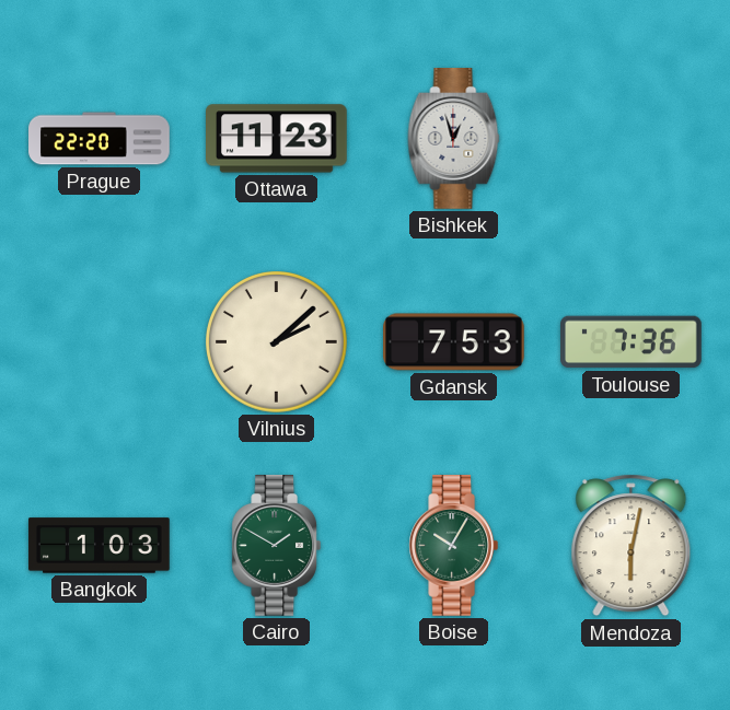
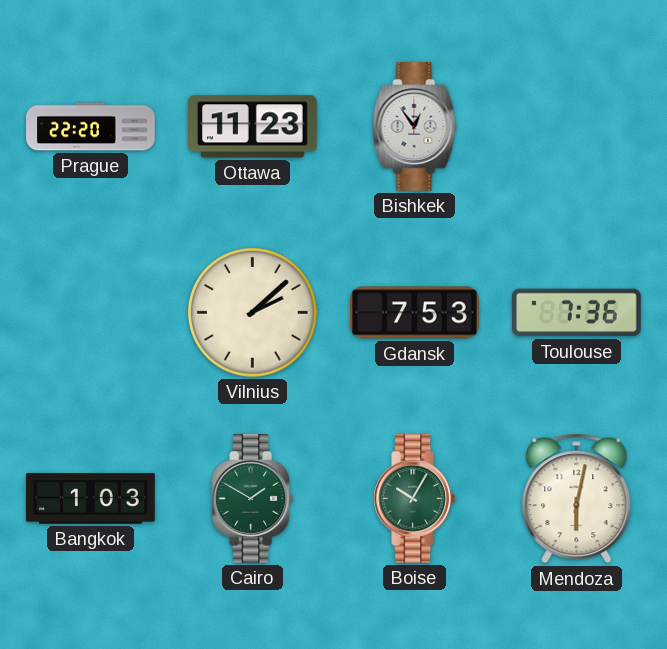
Bishkek: 12:57 -> 12:54
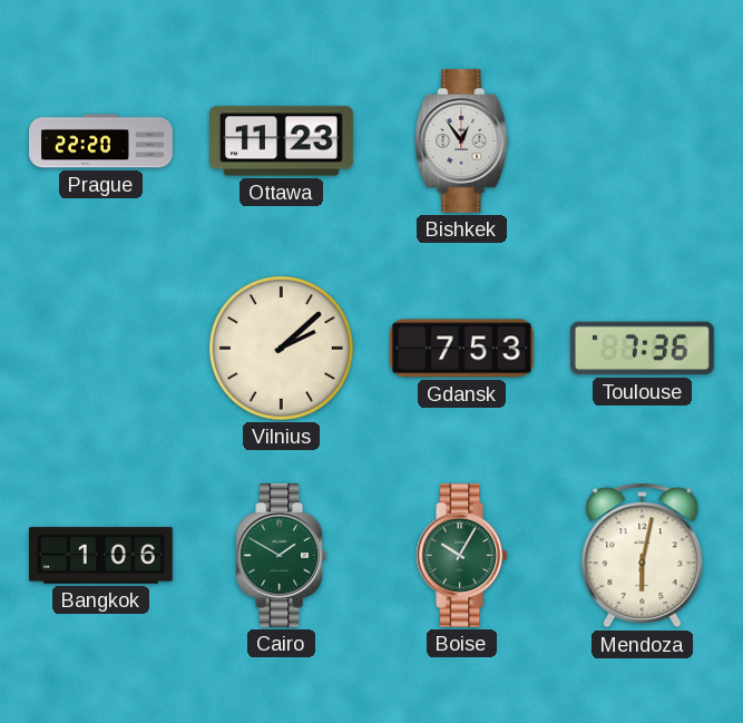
Bangkok: 1:03 -> 1:06
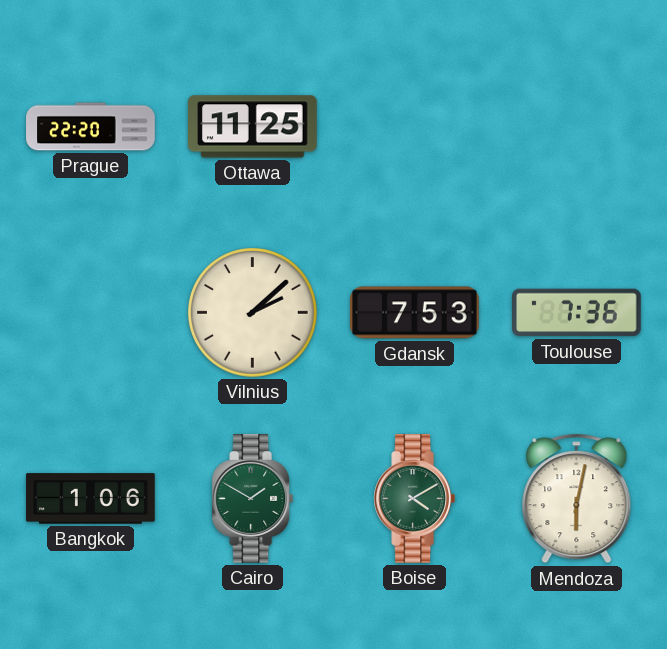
Ottawa: 11:23 -> 11:25
Bishkek: 12:54 -> none
Boise: 10:05 -> 4:10
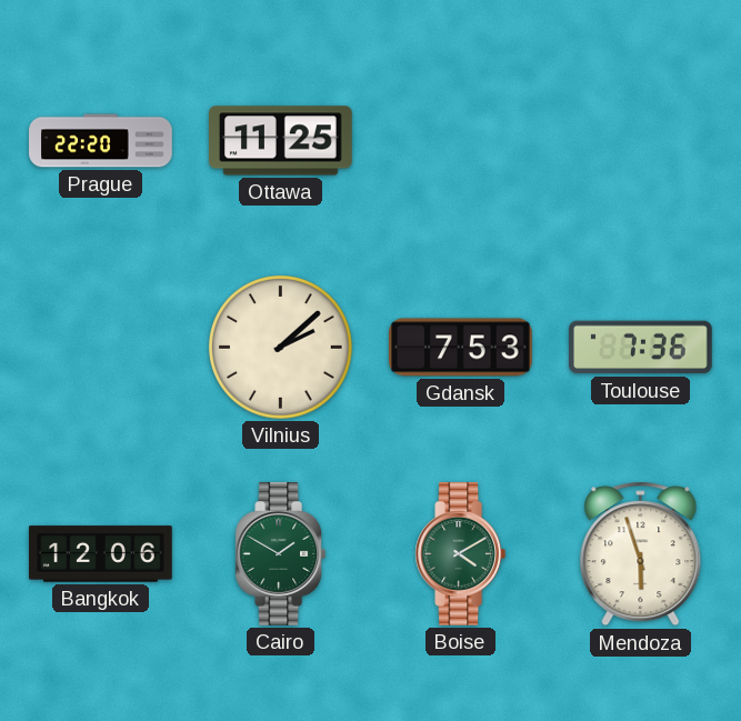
Bangkok: 1:06 -> 12:06
Mendoza: 6:02 -> 5:57
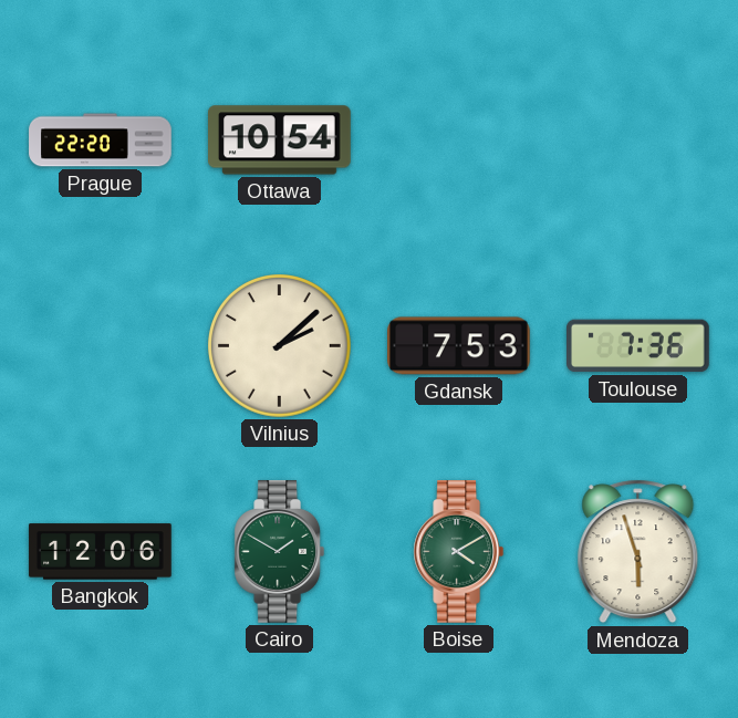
Ottawa: 11:25 -> 10:54
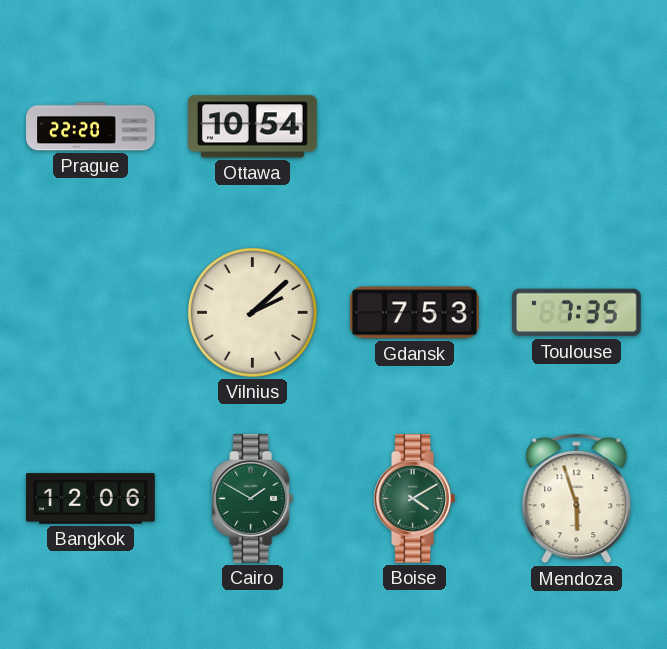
Toulouse: 7:36 -> 7:35
